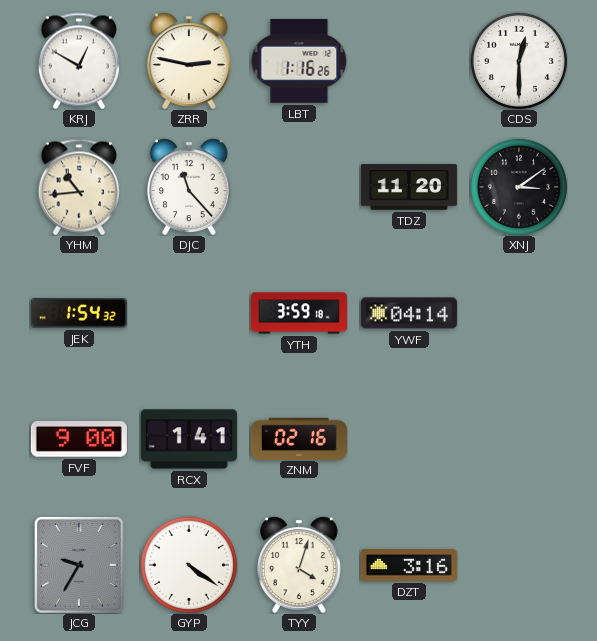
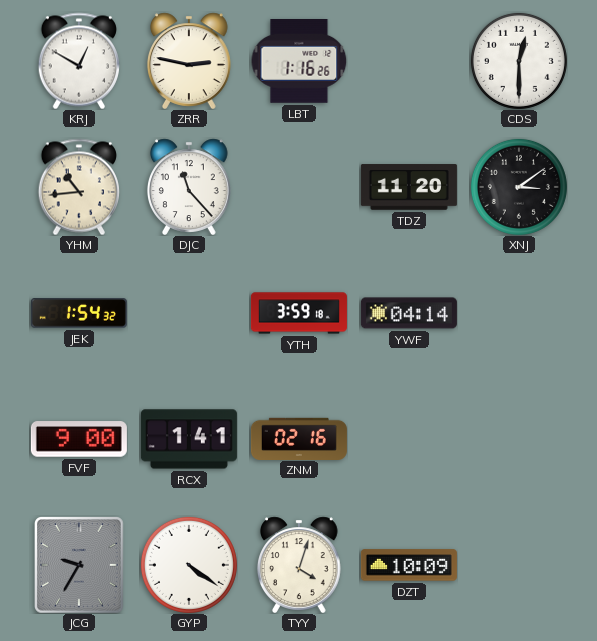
DZT: 3:16 -> 10:09
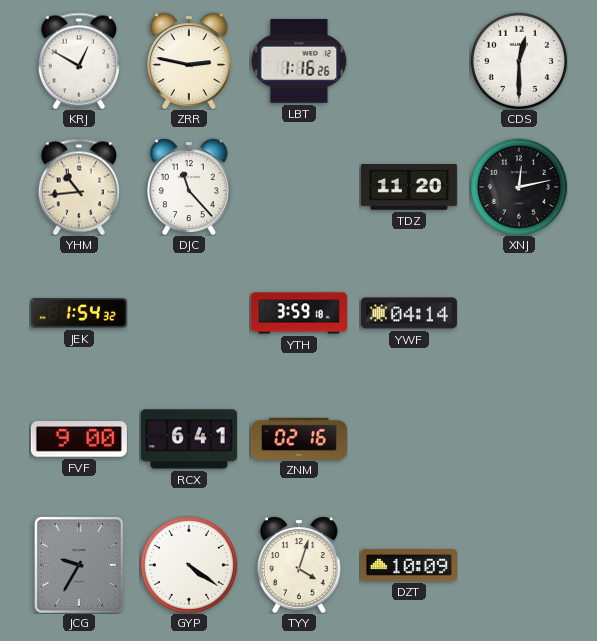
XNJ: 3:09 -> 12:13
RCX: 1:41 -> 6:41
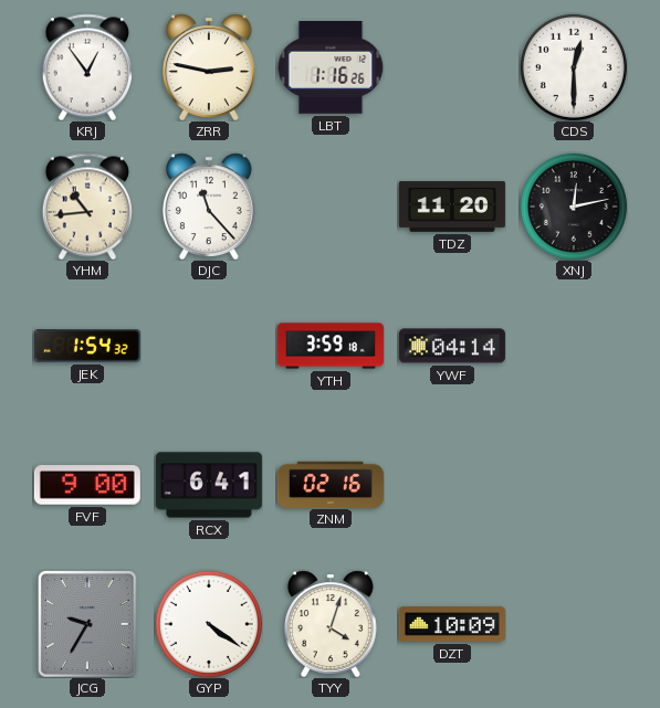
KRJ: 12:50 -> 12:54
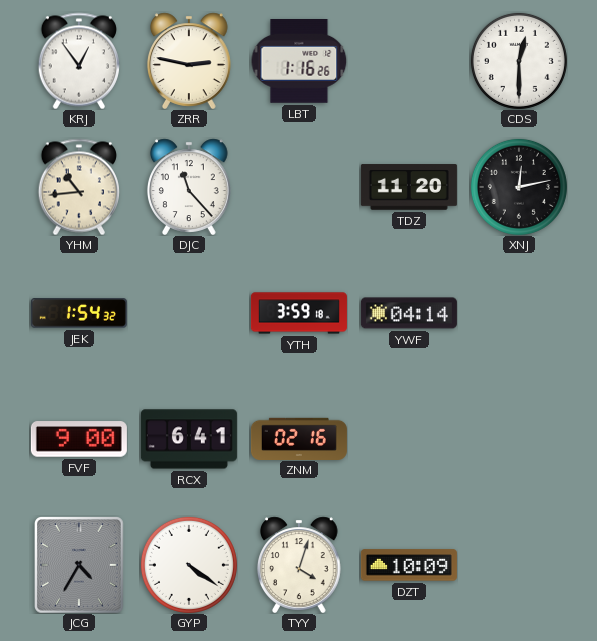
JCG: 9:35 -> 4:35
